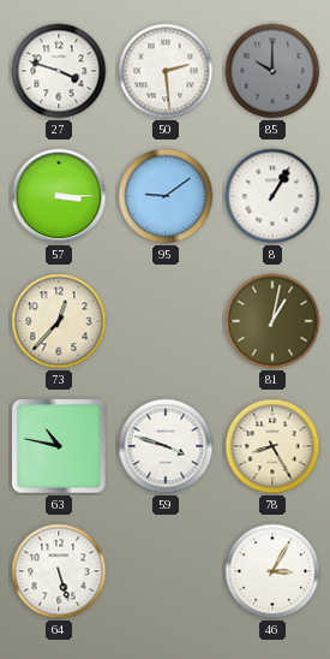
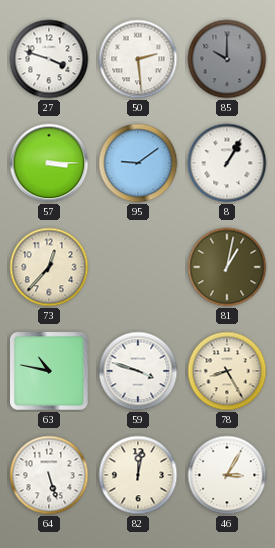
82: none -> 12:02
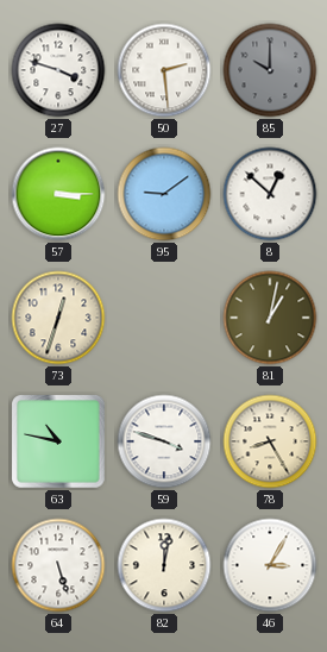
8: 1:05 -> 12:52
73: 12:37 -> 12:33
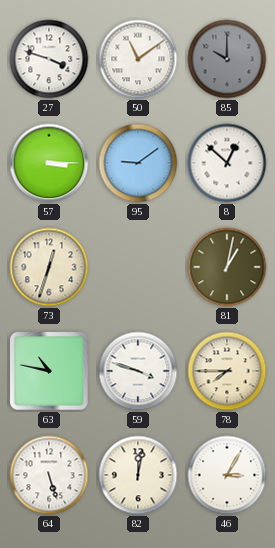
50: 2:29 -> 11:09
78: 8:25 -> 7:45
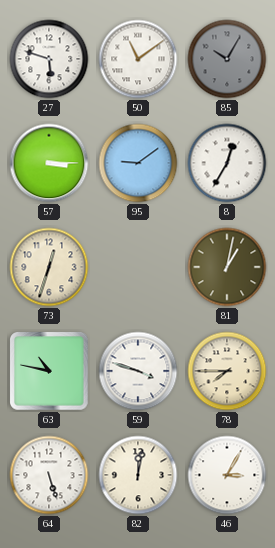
27: 3:48 -> 5:48
85: 10:00 -> 10:05
8: 12:52 -> 12:35
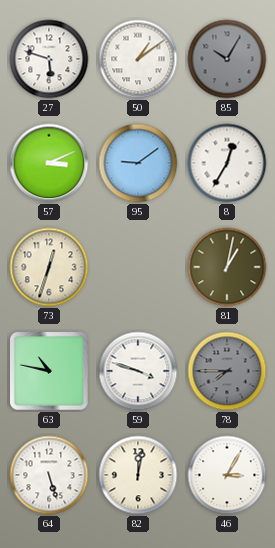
50: 11:09 -> 1:09
57: 3:15 -> 3:11
78 dial: cream -> grey
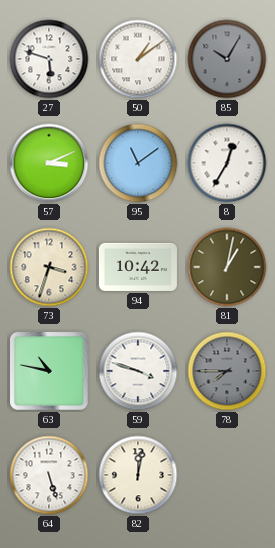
95: 9:09 -> 11:09
73: 12:33 -> 3:33
94: none -> 10:42
46: 3:05 -> none
